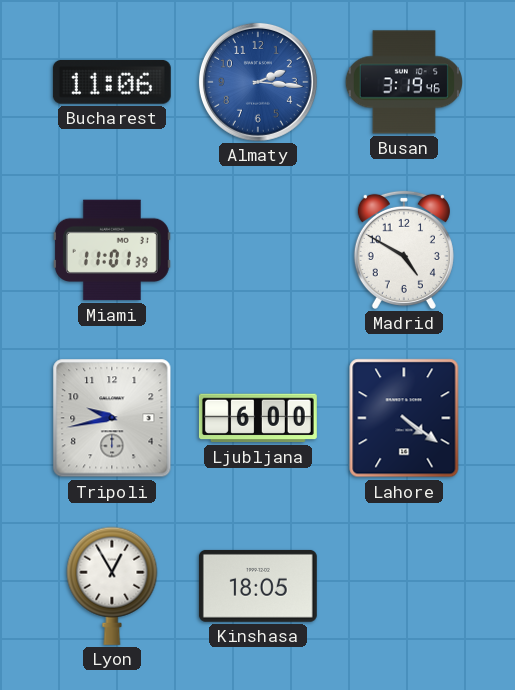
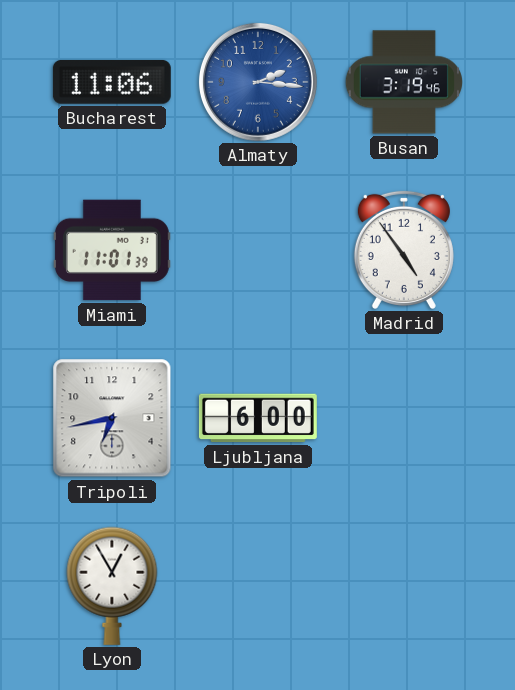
Madrid: 4:50 -> 4:54
Tripoli: 9:43 -> 6:43
Lahore: 4:21 -> none
Kinshasa: 18:05 -> none
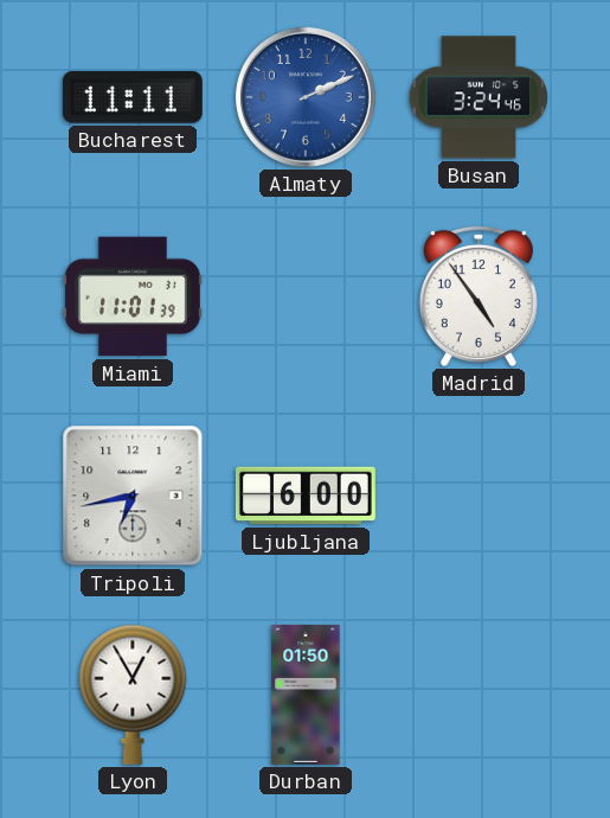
Bucharest: 11:06 -> 11:11
Almaty: 2:16 -> 2:11
Busan: 3:19 -> 3:24
Durban: none -> 01:50
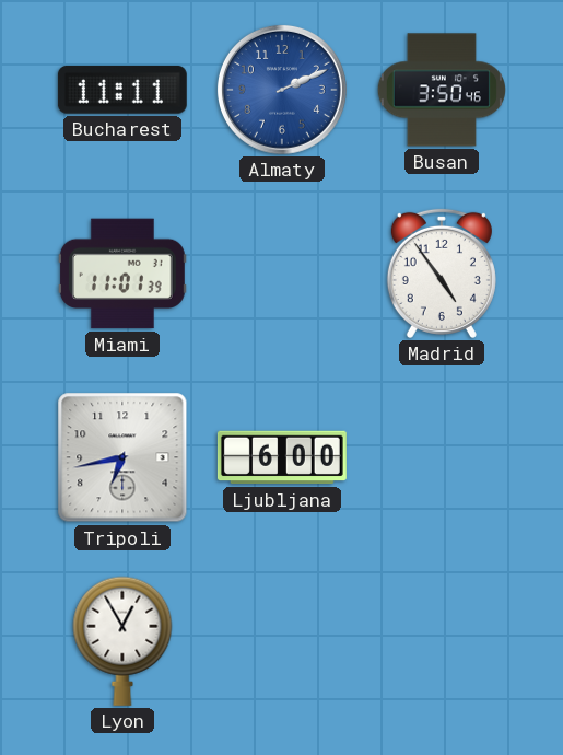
Busan: 3:24 -> 3:50
Durban: 01:50 -> none
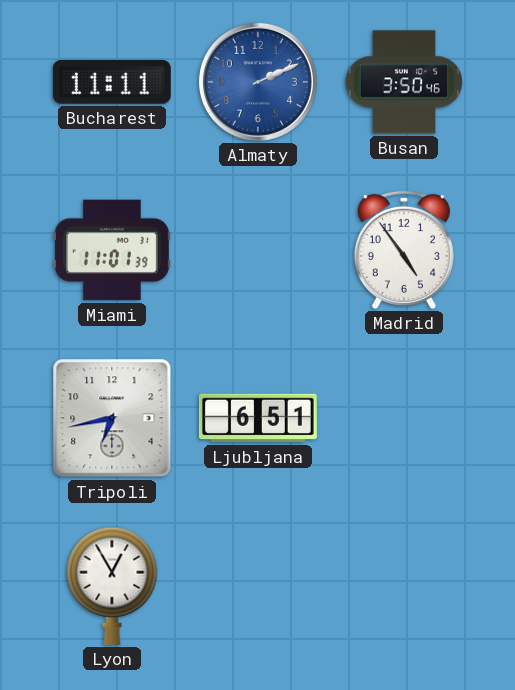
Ljubljana: 6:00 -> 6:51
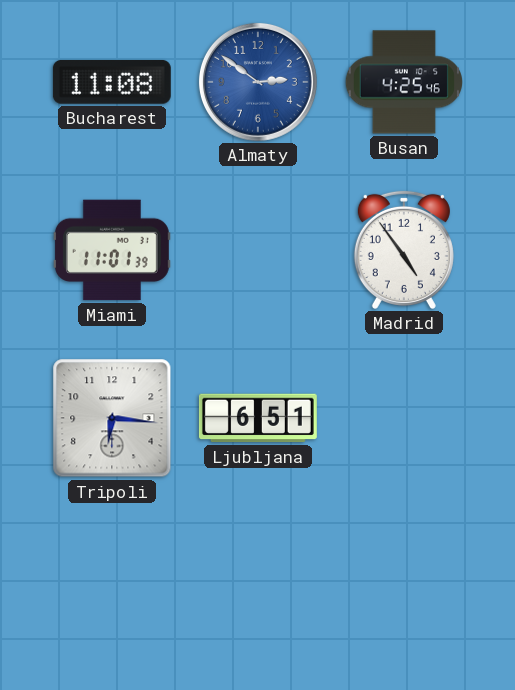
Bucharest: 11:11 -> 11:08
Almaty: 2:11 -> 2:51
Busan: 3:50 -> 4:25
Tripoli: 6:43 -> 6:16
Lyon: 12:55 -> none
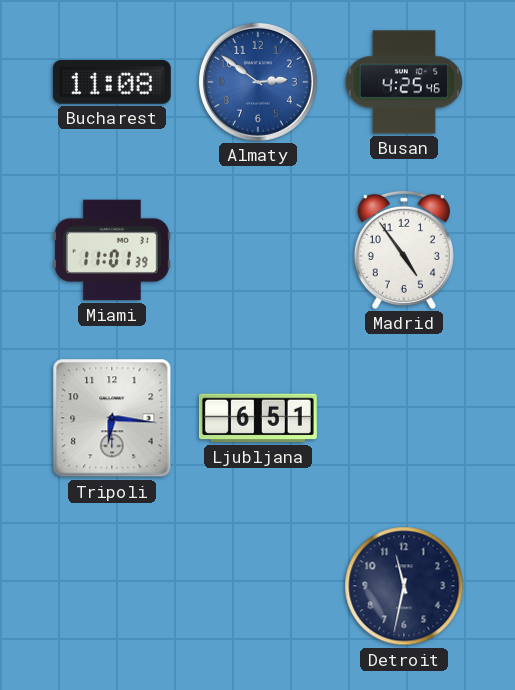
Detroit: none -> 11:32
